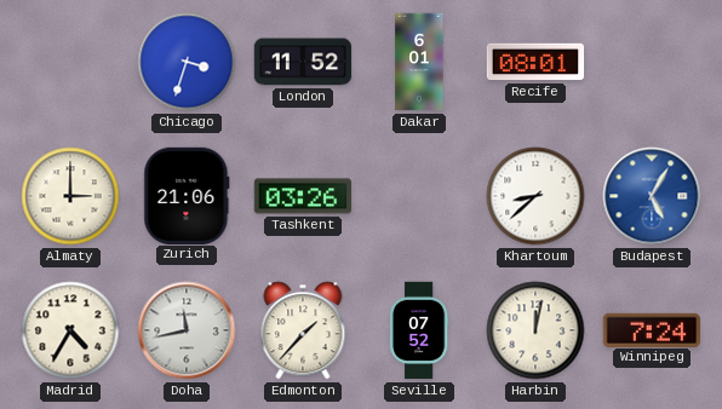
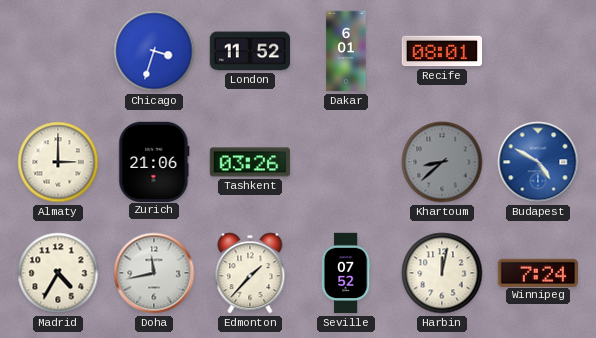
Khartoum dial: white -> grey
Budapest: 5:05 -> 4:50
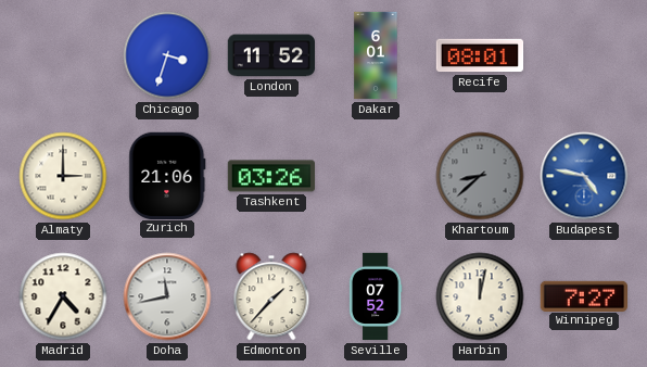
Budapest: 4:50 -> 4:47
Winnipeg: 7:24 -> 7:27
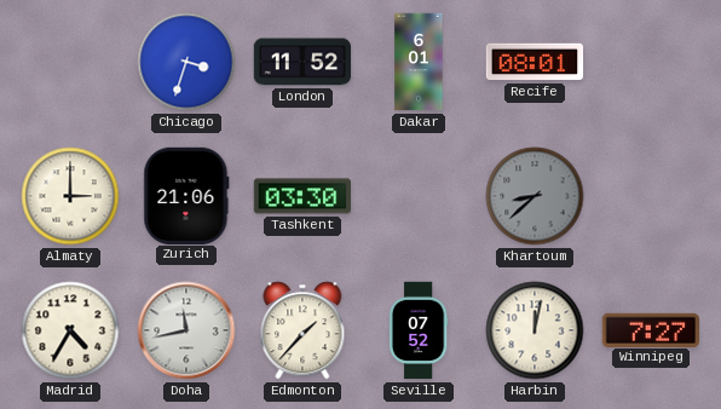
Tashkent: 03:26 -> 03:30
Budapest: 4:47 -> none
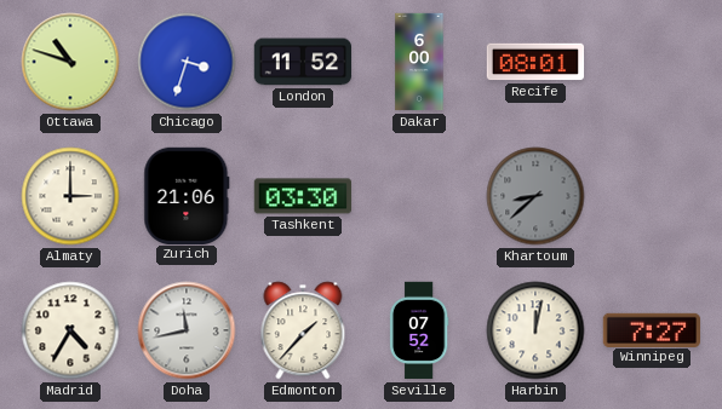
Ottawa: none -> 10:48
Dakar: 6:01 -> 6:00
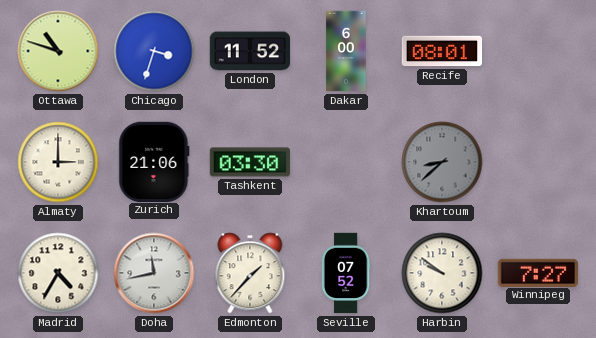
Harbin: 12:02 -> 9:51
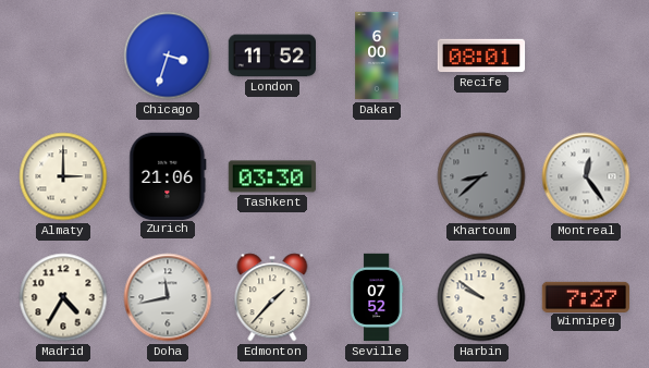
Ottawa: 10:48 -> none
Montreal: none -> 12:24
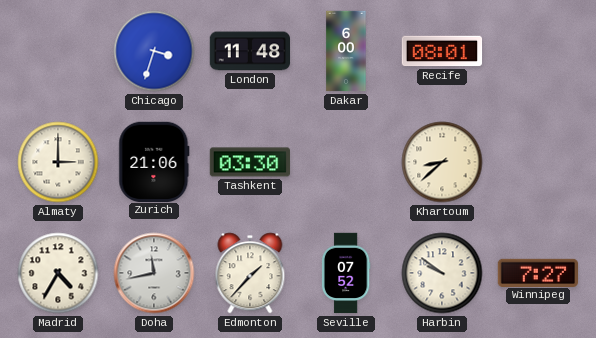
London: 11:52 -> 11:48
Khartoum dial: grey -> cream
Montreal: 12:24 -> none
